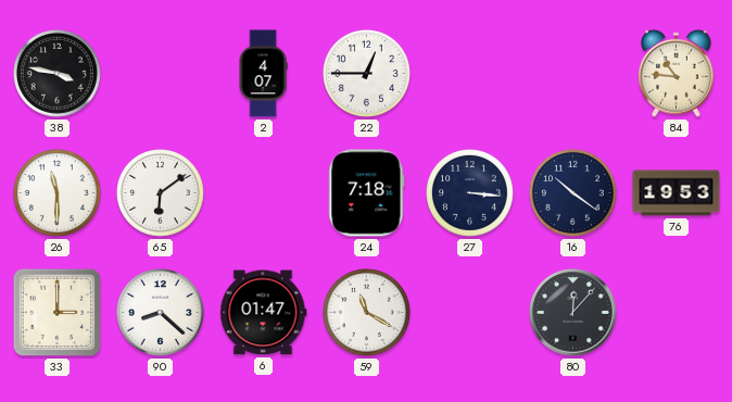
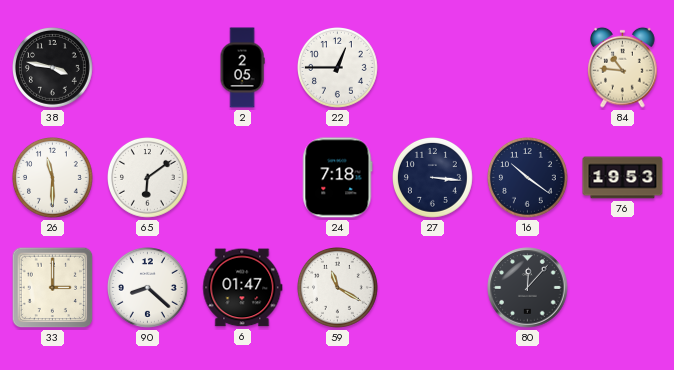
2: 4:07 -> 2:05
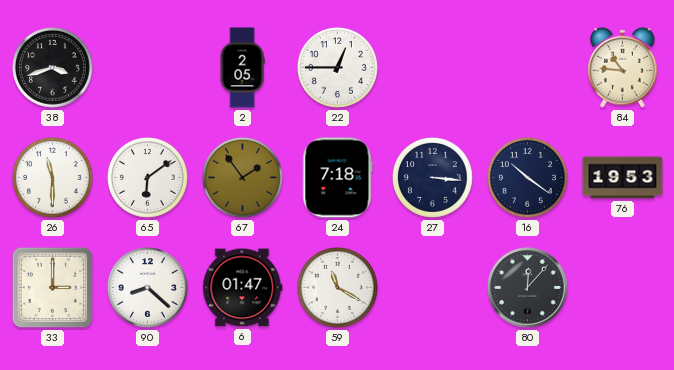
38: 3:47 -> 3:42
67: none -> 1:54
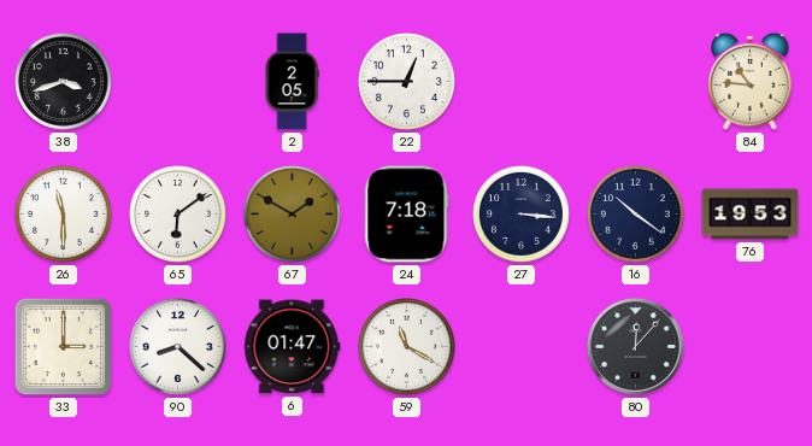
67: 1:54 -> 1:50
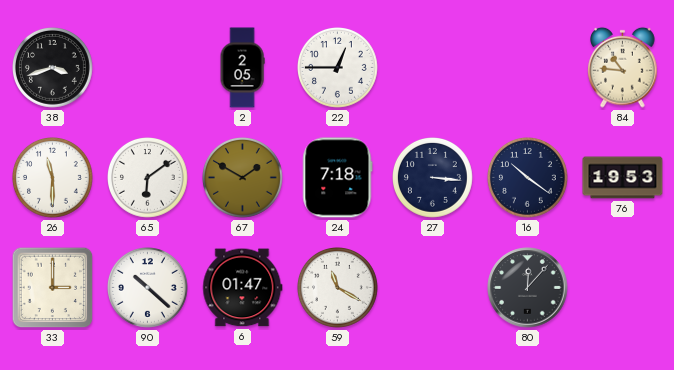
90: 8:22 -> 10:22
